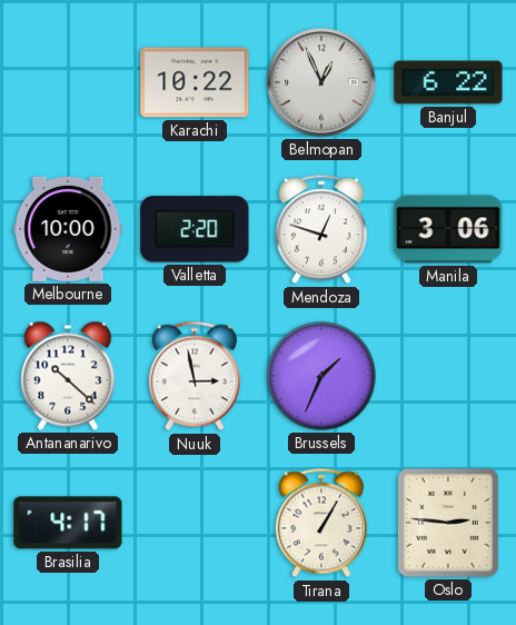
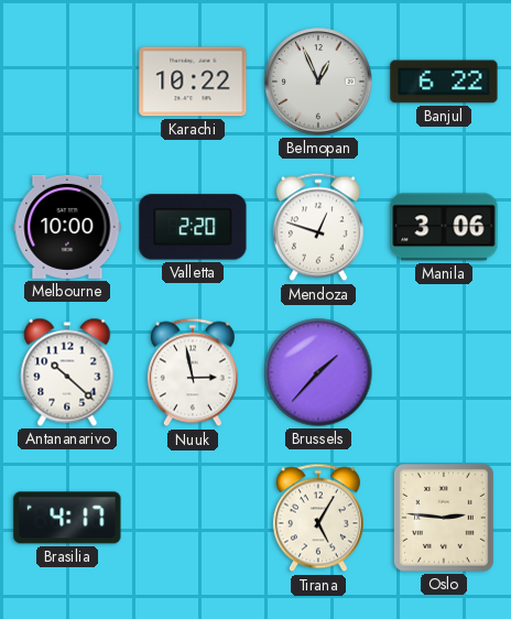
Brussels: 1:34 -> 1:37
Tirana: 1:05 -> 5:05
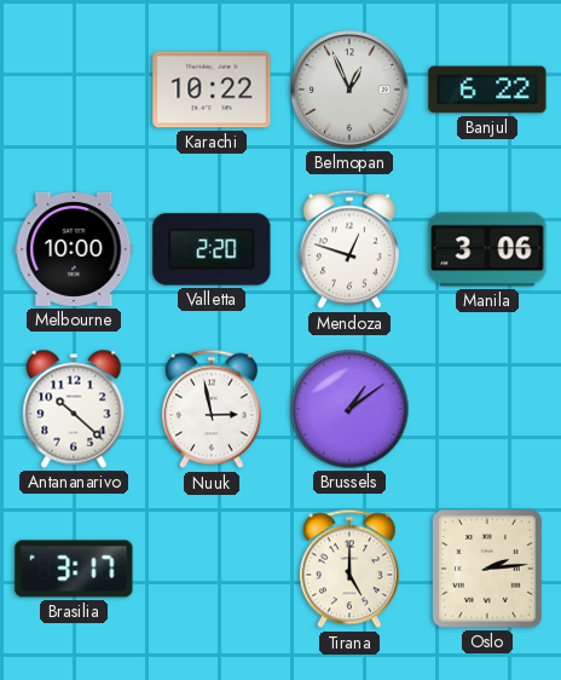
Brussels: 1:37 -> 1:09
Brasilia: 4:17 -> 3:17
Tirana: 5:05 -> 5:00
Oslo: 2:46 -> 2:14
